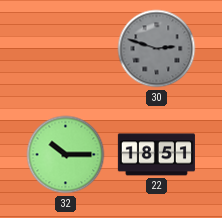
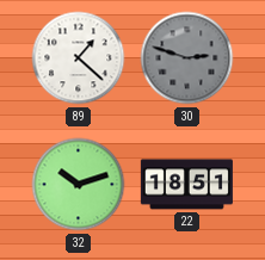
89: none -> 1:22
32: 10:15 -> 10:12
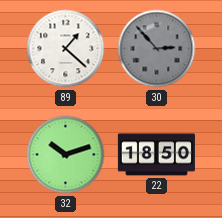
30: 2:48 -> 2:53
22: 18:51 -> 18:50
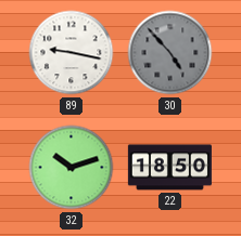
89: 1:22 -> 9:17
30: 2:53 -> 4:53
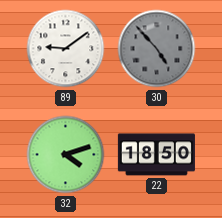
89: 9:17 -> 9:09
32: 10:12 -> 4:12
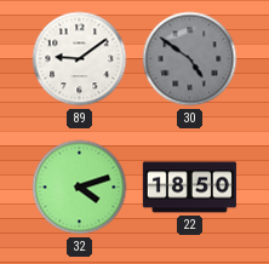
30: 4:53 -> 4:51
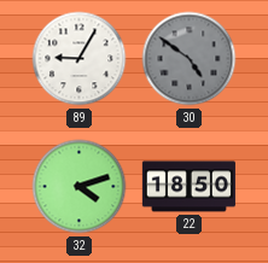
89: 9:09 -> 9:05
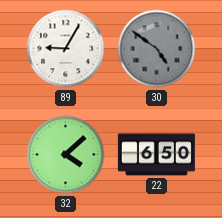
32: 4:12 -> 4:08
22: 18:50 -> 6:50
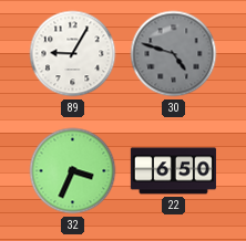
30: 4:51 -> 4:48
32: 4:08 -> 3:34
